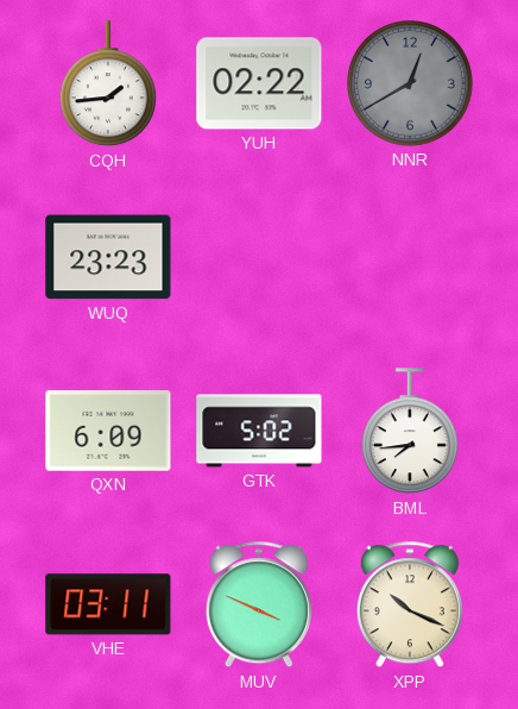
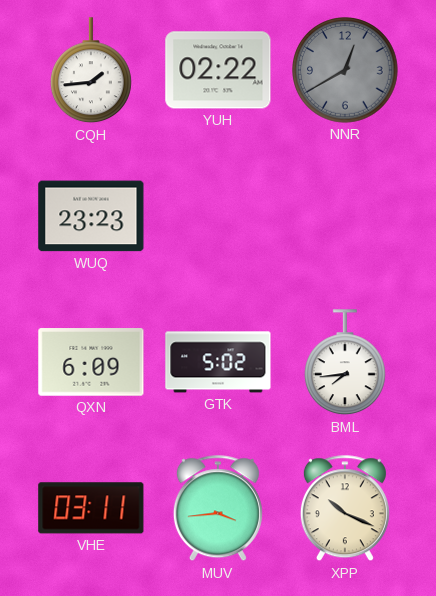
MUV: 3:49 -> 3:44
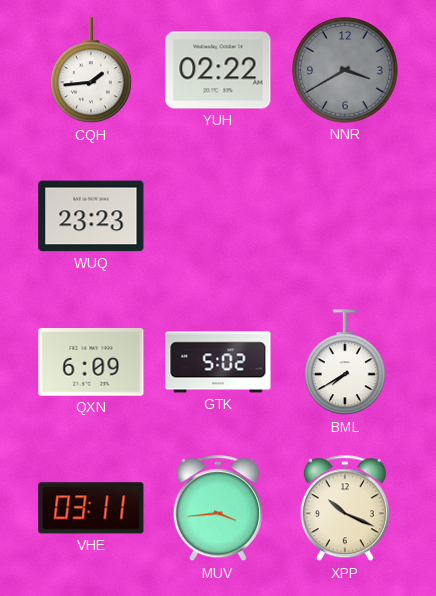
NNR: 12:40 -> 3:40
BML: 7:44 -> 7:40
